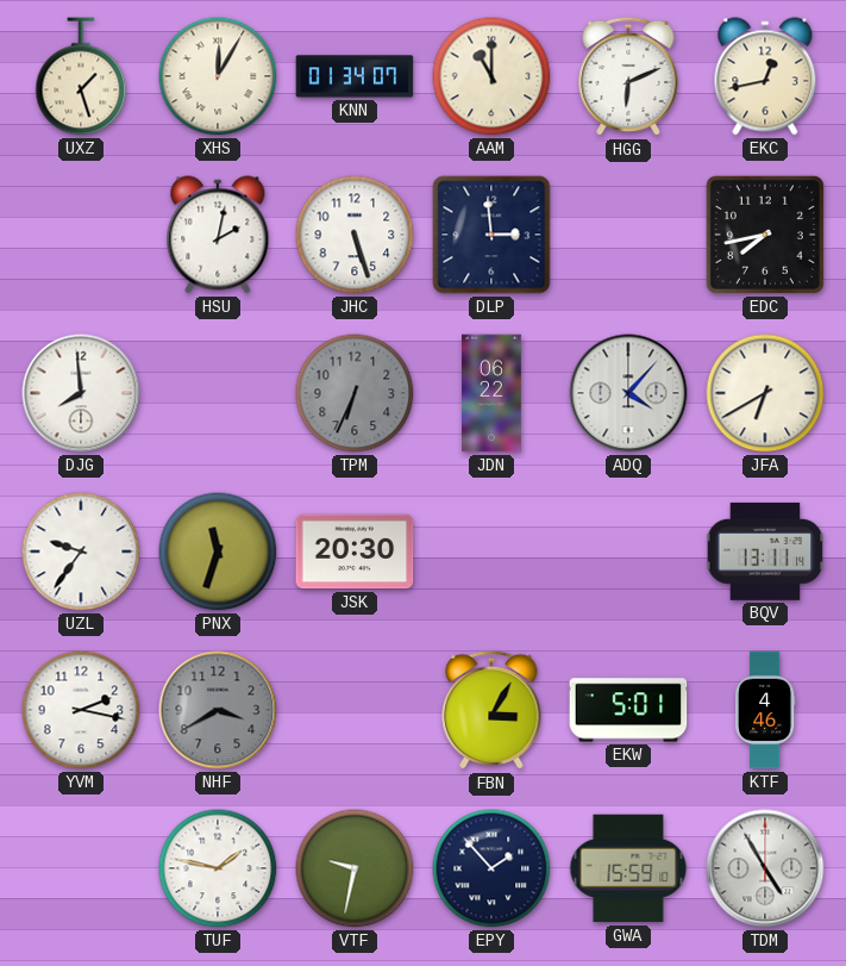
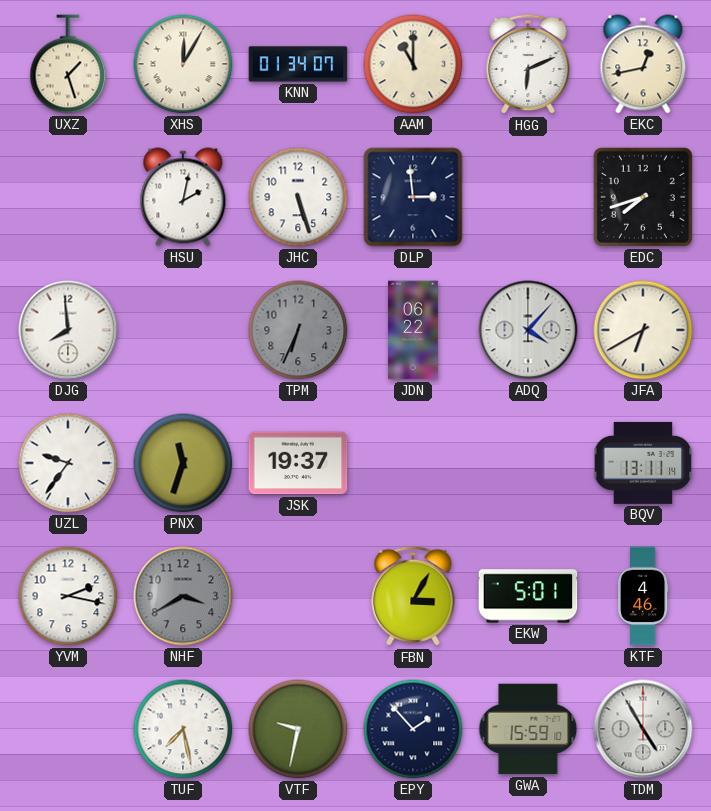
EDC: 7:43 -> 7:42
JSK: 20:30 -> 19:37
TUF: 1:47 -> 7:28
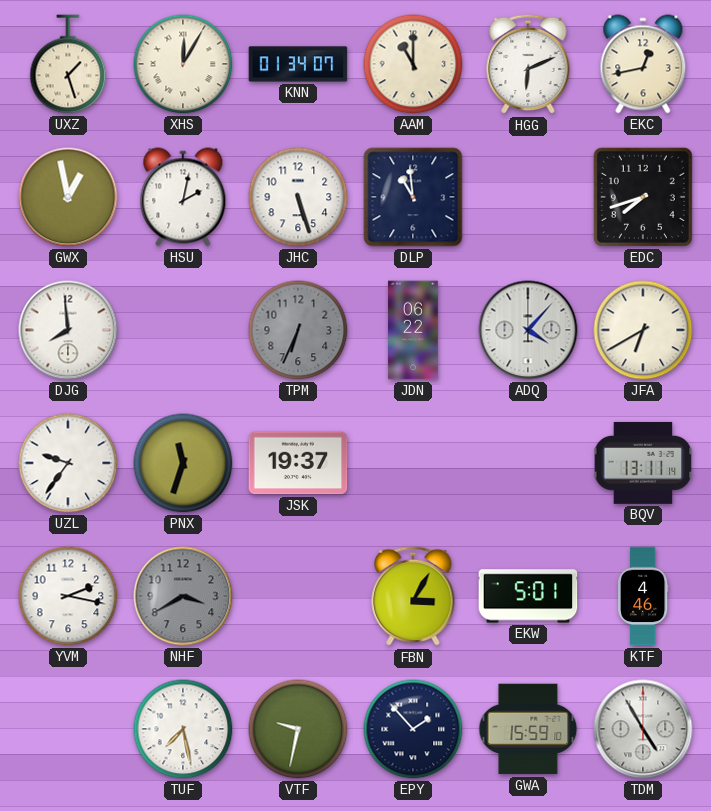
GWX: none -> 12:58
DLP: 2:59 -> 10:59
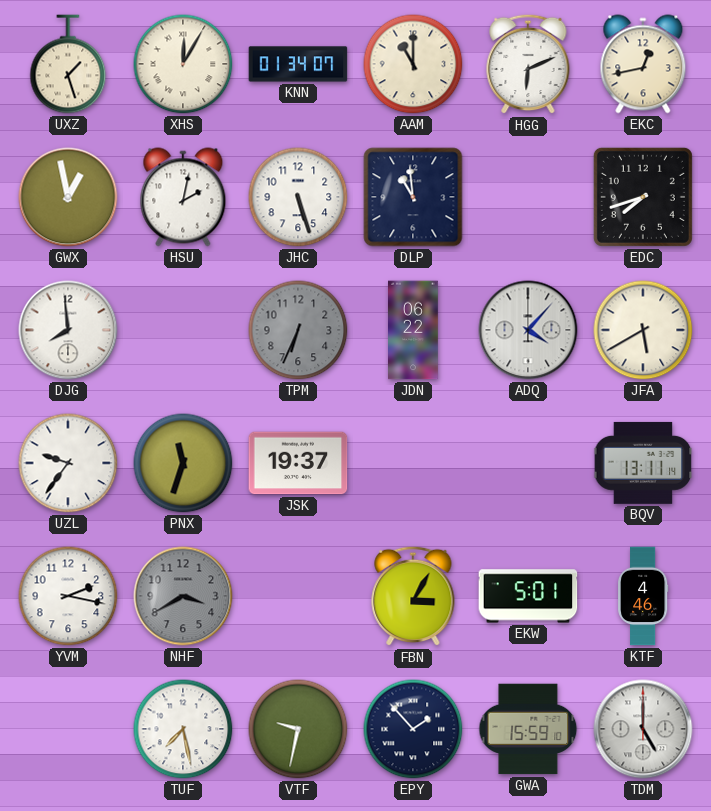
JFA: 6:40 -> 5:40
TDM: 4:55 -> 5:00
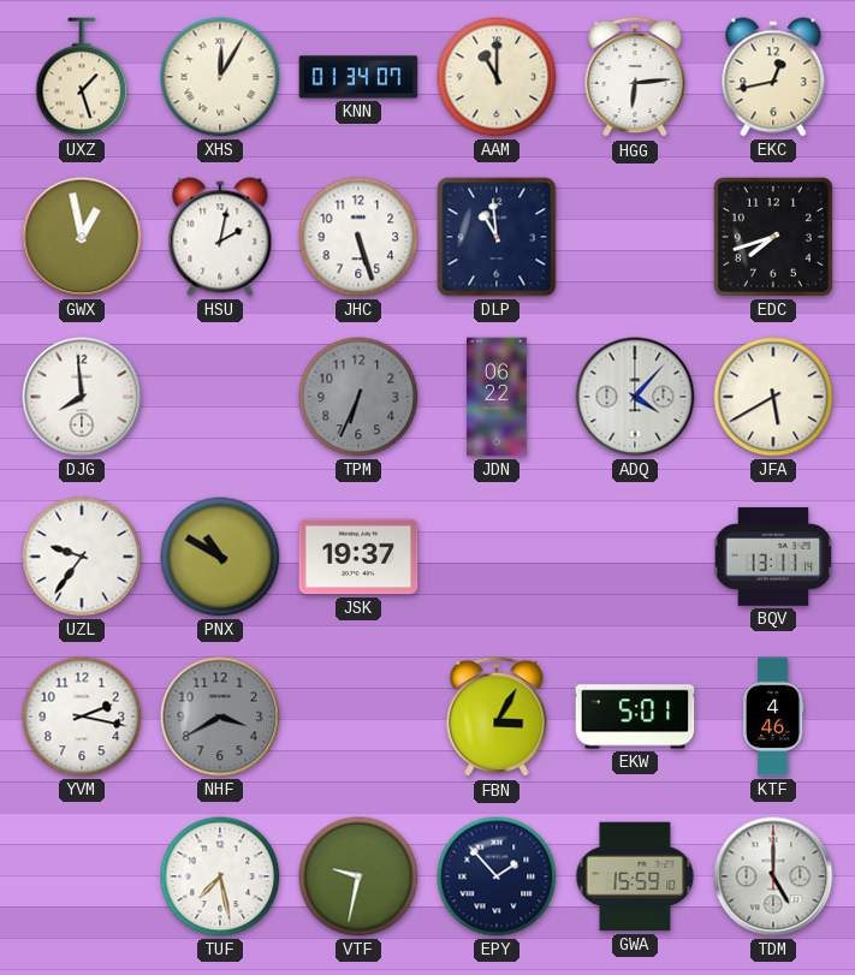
HGG: 6:11 -> 6:14
PNX: 11:33 -> 10:50
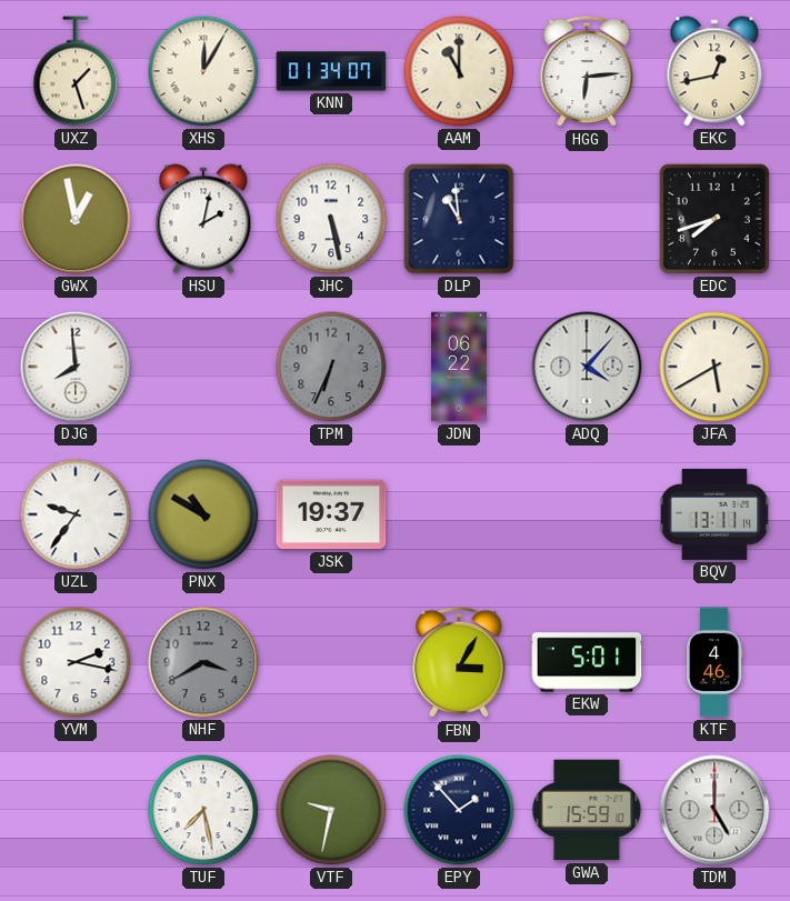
JHC: 5:27 -> 5:28
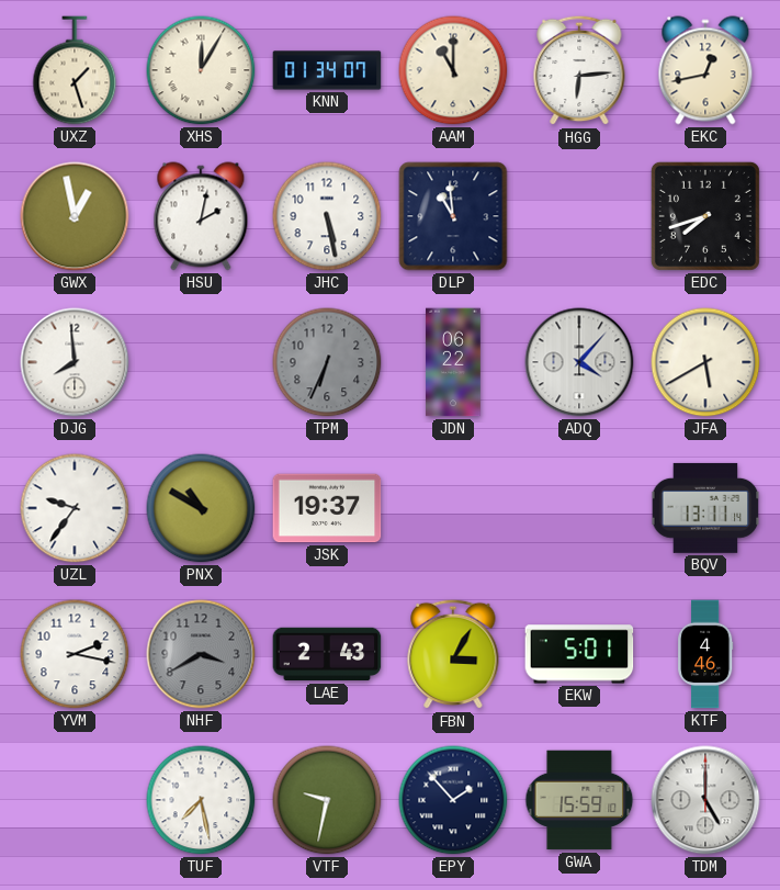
LAE: none -> 2:43
